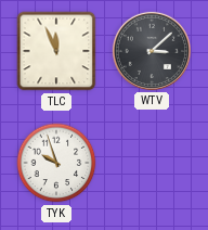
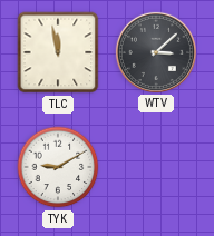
TLC: 11:56 -> 11:58
TYK: 9:57 -> 9:10
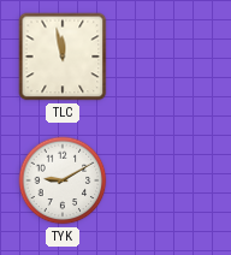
WTV: 3:08 -> none
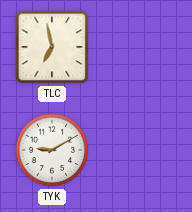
TLC: 11:58 -> 6:58
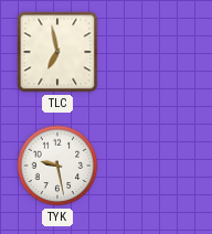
TYK: 9:10 -> 9:28
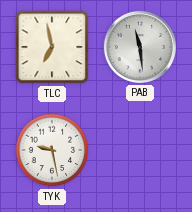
PAB: none -> 11:29
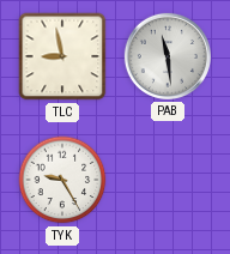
TLC: 6:58 -> 8:58
TYK: 9:28 -> 9:25
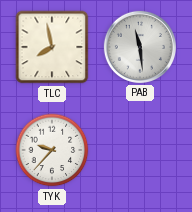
TLC: 8:58 -> 7:58
TYK: 9:25 -> 9:37
